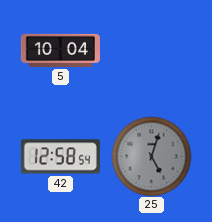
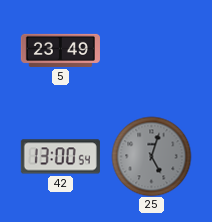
5: 10:04 -> 23:49
42: 12:58 -> 13:00
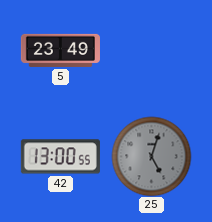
42: 13:00:54 -> 13:00:55
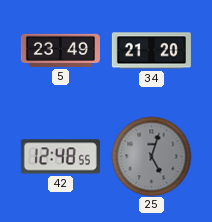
34: none -> 21:20
42: 13:00 -> 12:48
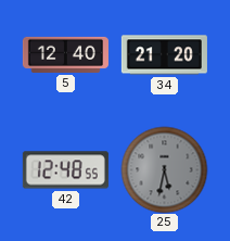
5: 23:49 -> 12:40
25: 5:03 -> 5:32
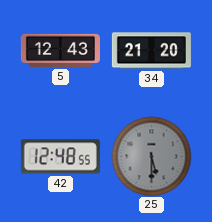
5: 12:40 -> 12:43
25: 5:32 -> 5:30
